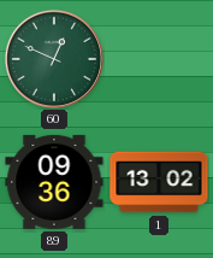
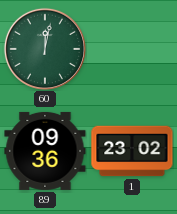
60: 12:49 -> 12:02
1: 13:02 -> 23:02
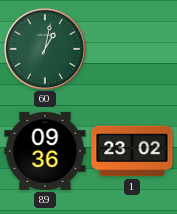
60: 12:02 -> 1:02
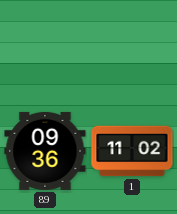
60: 1:02 -> none
1: 23:02 -> 11:02
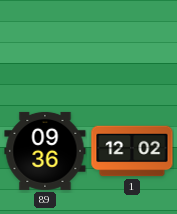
1: 11:02 -> 12:02
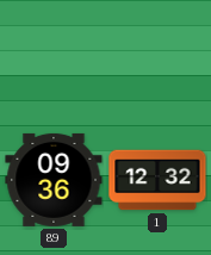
1: 12:02 -> 12:32
